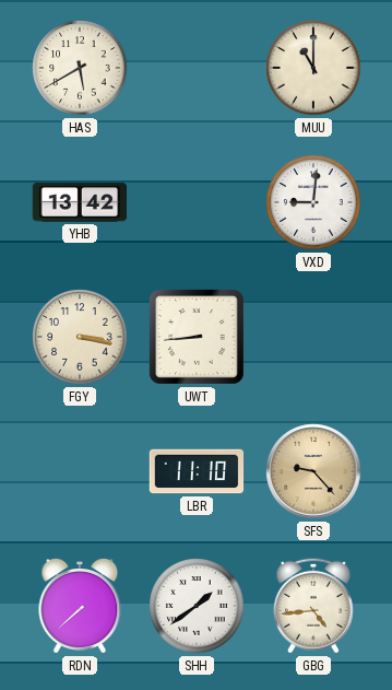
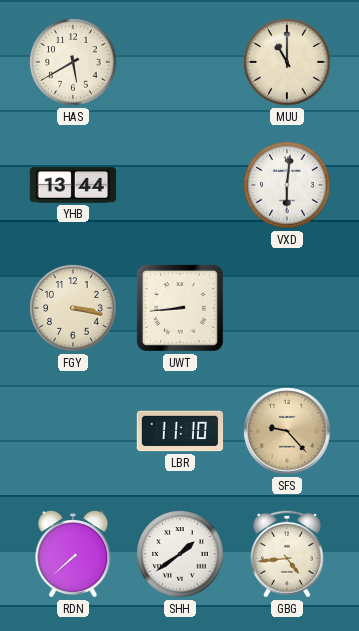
YHB: 13:42 -> 13:44
VXD: 9:01 -> 6:01
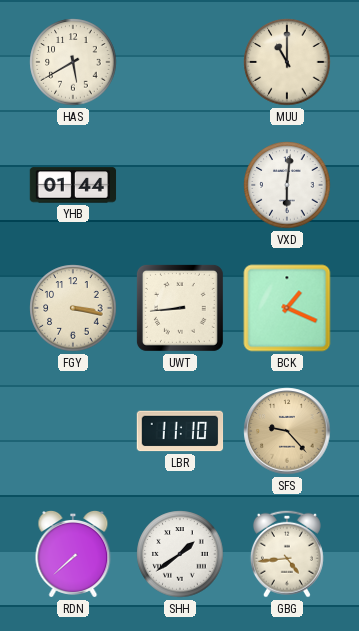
YHB: 13:44 -> 01:44
BCK: none -> 1:19
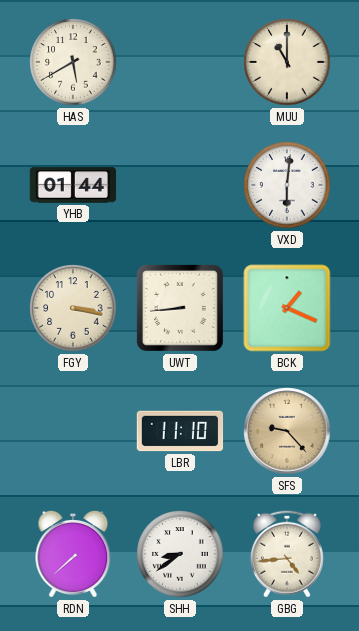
SHH: 1:39 -> 8:39
